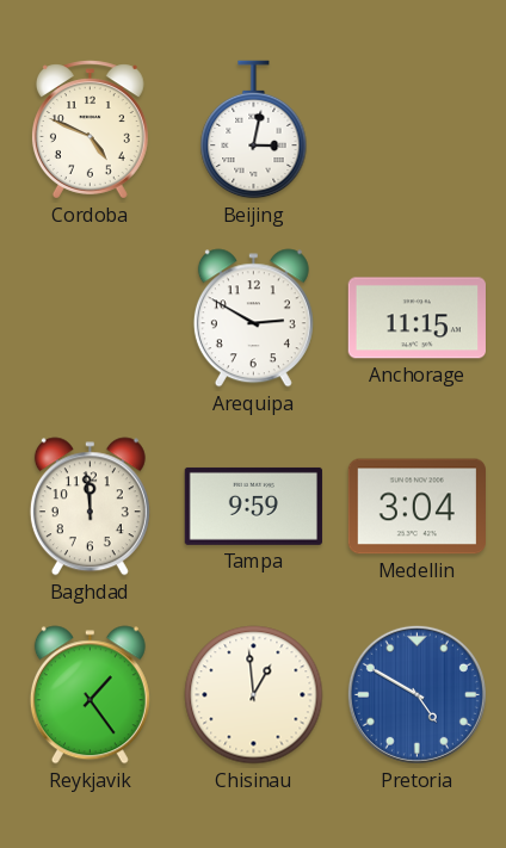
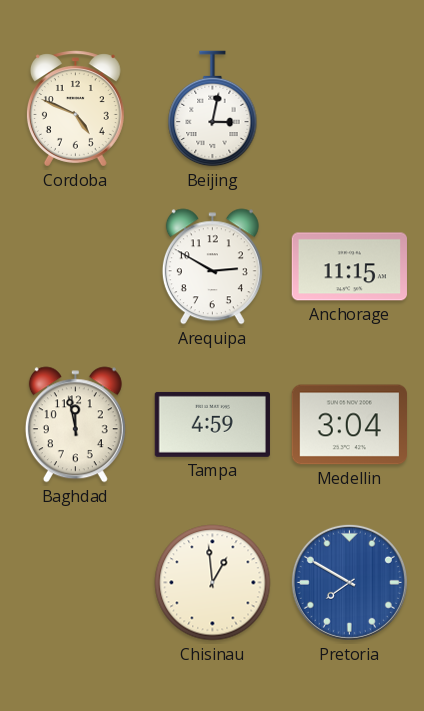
Baghdad: 11:59 -> 11:58
Tampa: 9:59 -> 4:59
Reykjavik: 1:24 -> none
Pretoria: 4:50 -> 7:50
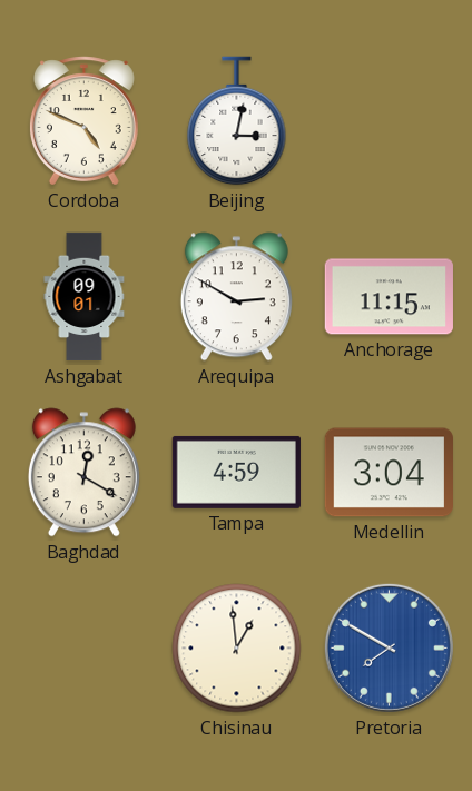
Ashgabat: none -> 09:01
Baghdad: 11:58 -> 12:20
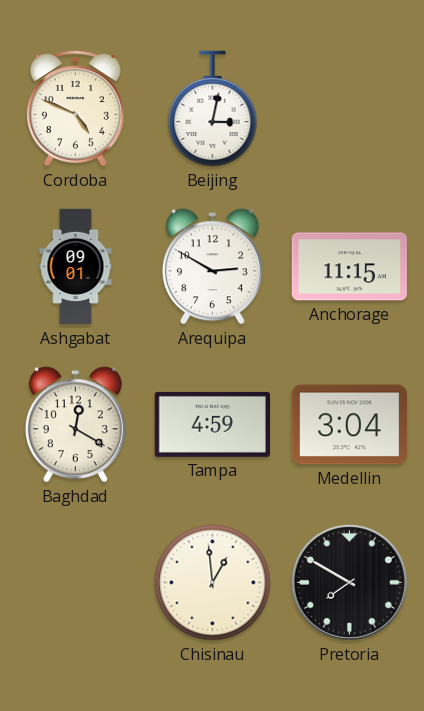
Pretoria dial: blue -> black
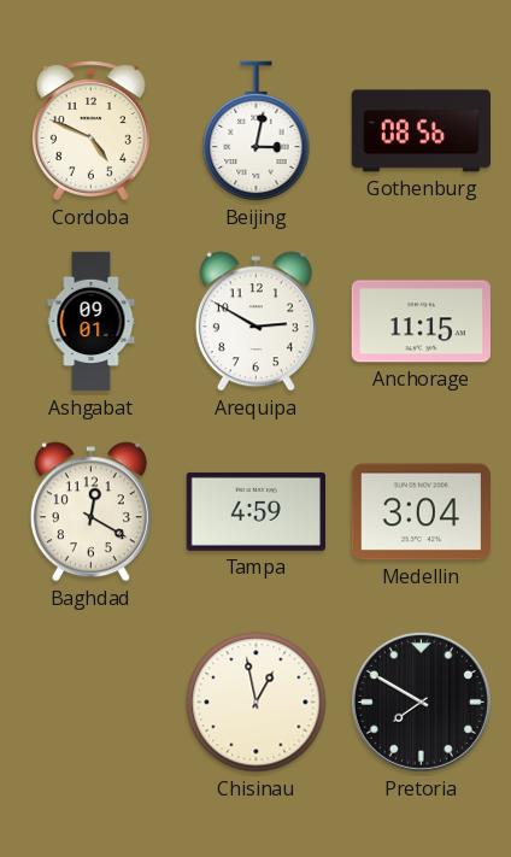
Gothenburg: none -> 08:56
Chisinau: 12:59 -> 12:58
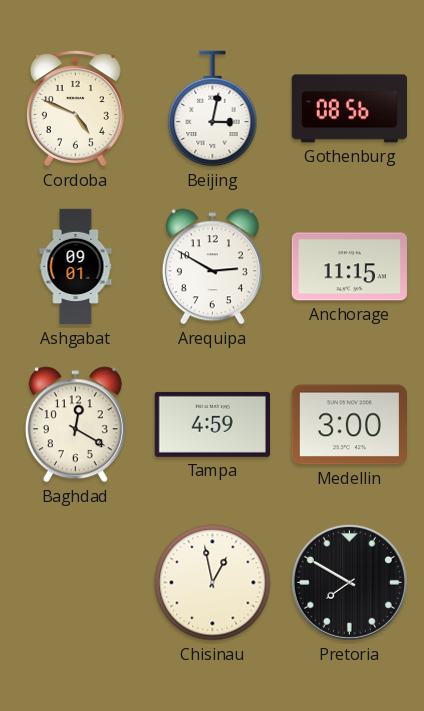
Medellin: 3:04 -> 3:00
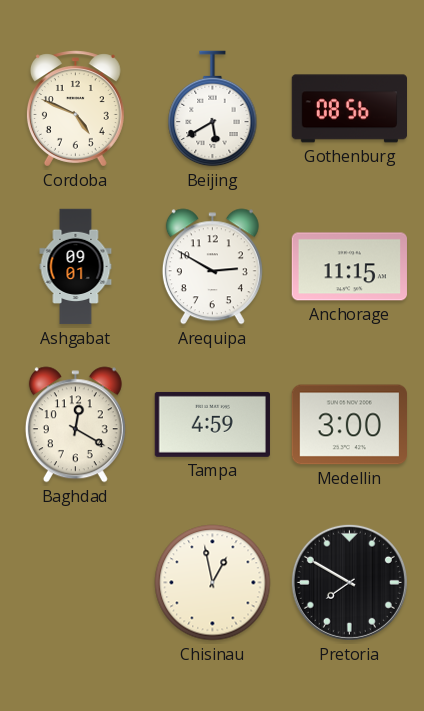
Beijing: 3:02 -> 5:40
